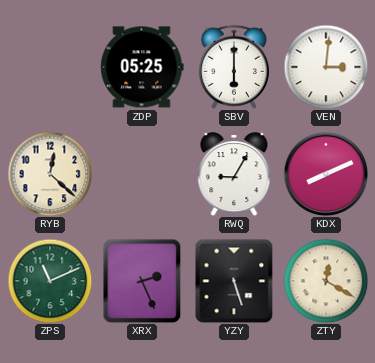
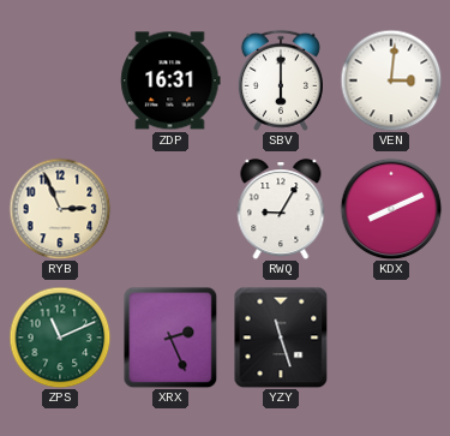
ZDP: 05:25 -> 16:31
RYB: 12:22 -> 2:56
YZY: 5:27 -> 11:27
ZTY: 12:20 -> none
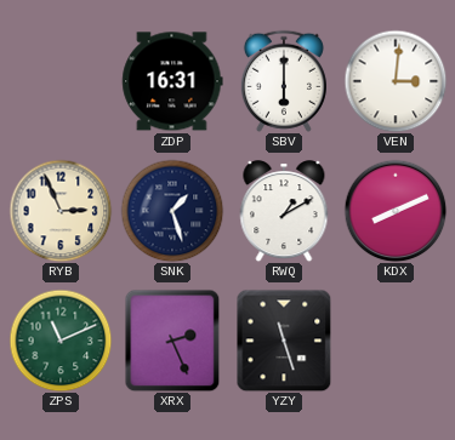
SNK: none -> 1:27
RWQ: 9:05 -> 1:10
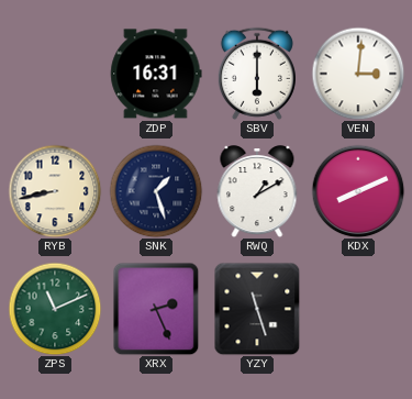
RYB: 2:56 -> 8:43
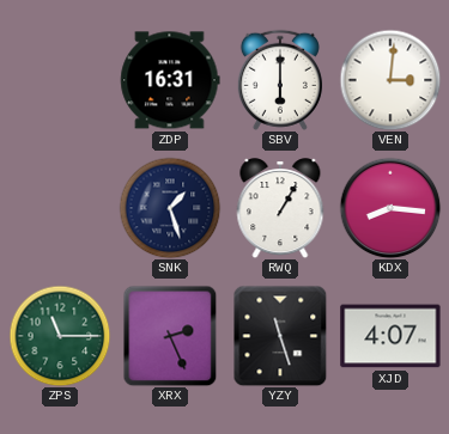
RYB: 8:43 -> none
RWQ: 1:10 -> 1:05
KDX: 8:11 -> 8:16
ZPS: 11:11 -> 11:15
XJD: none -> 4:07
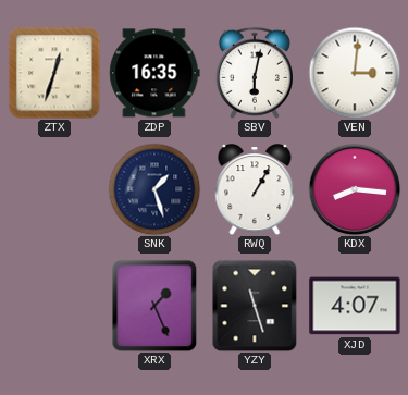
ZTX: none -> 12:33
ZDP: 16:31 -> 16:35
SBV: 6:00 -> 6:02
ZPS: 11:15 -> none
XRX: 2:26 -> 1:26
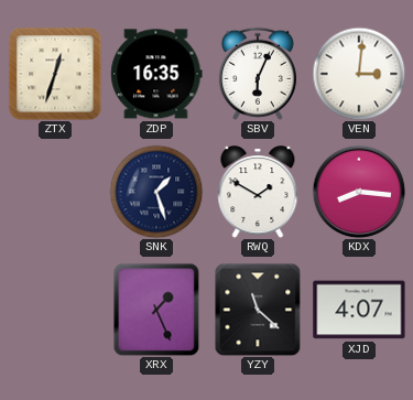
SBV: 6:02 -> 6:04
RWQ: 1:05 -> 1:50
YZY: 11:27 -> 11:22
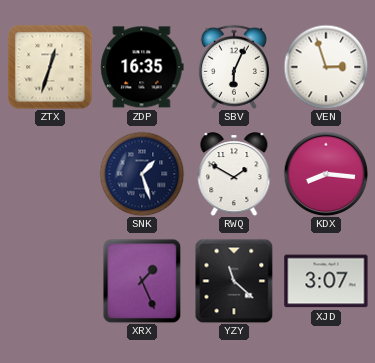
VEN: 3:01 -> 2:57
XJD: 4:07 -> 3:07
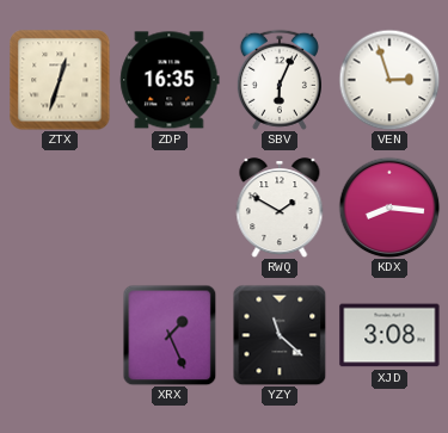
SNK: 1:27 -> none
XJD: 3:07 -> 3:08
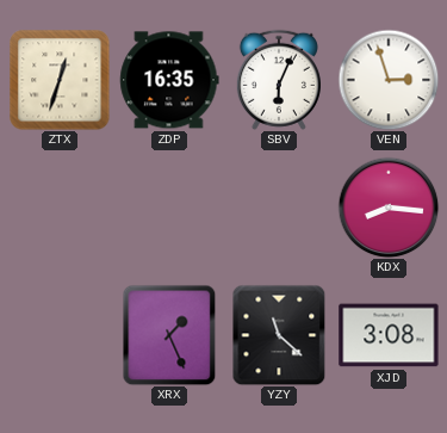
RWQ: 1:50 -> none
